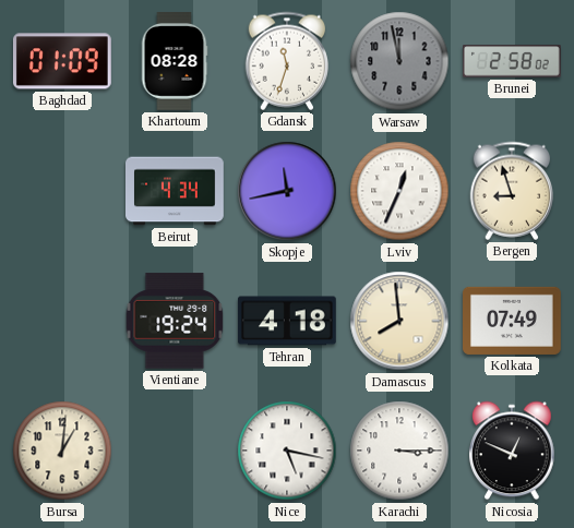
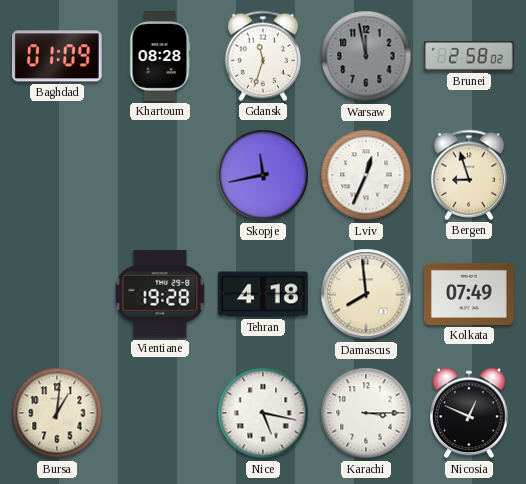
Beirut: 4:34 -> none
Vientiane: 19:24 -> 19:28
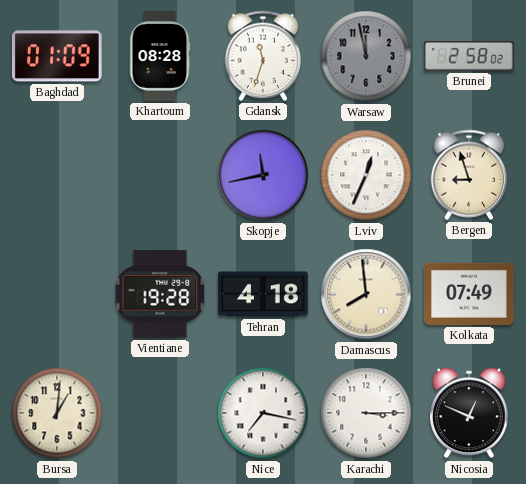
Nice: 5:17 -> 7:17
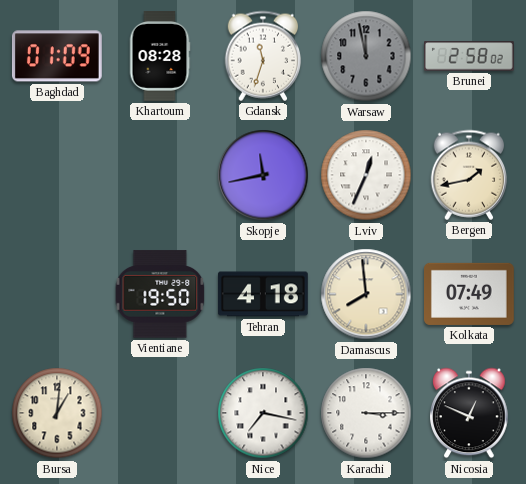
Bergen: 8:57 -> 1:43
Vientiane: 19:28 -> 19:50
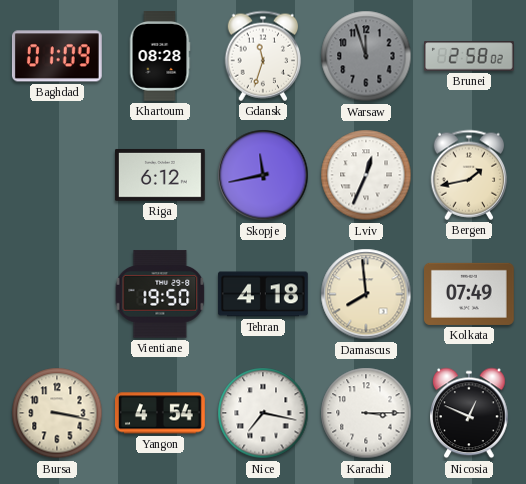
Warsaw: 11:58 -> 11:57
Riga: none -> 6:12
Bursa: 1:01 -> 3:17
Yangon: none -> 4:54
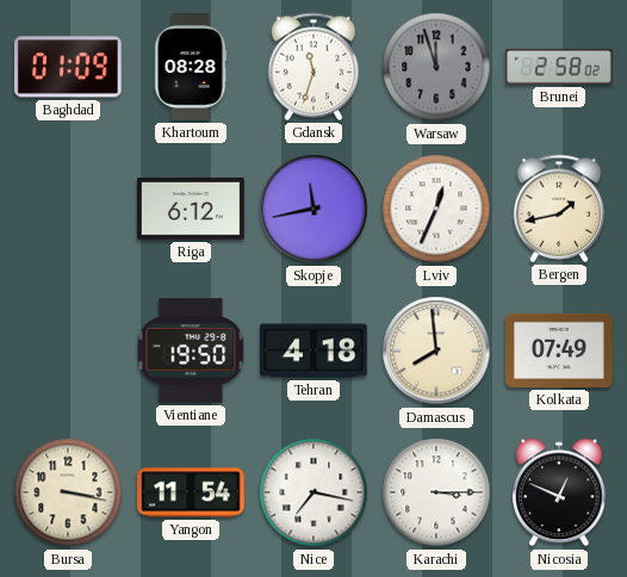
Yangon: 4:54 -> 11:54
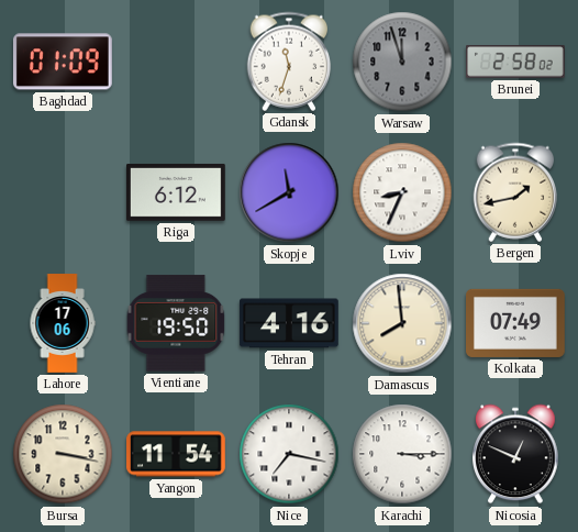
Khartoum: 08:28 -> none
Skopje: 11:43 -> 11:40
Lviv: 12:34 -> 8:34
Lahore: none -> 17:06
Tehran: 4:18 -> 4:16
